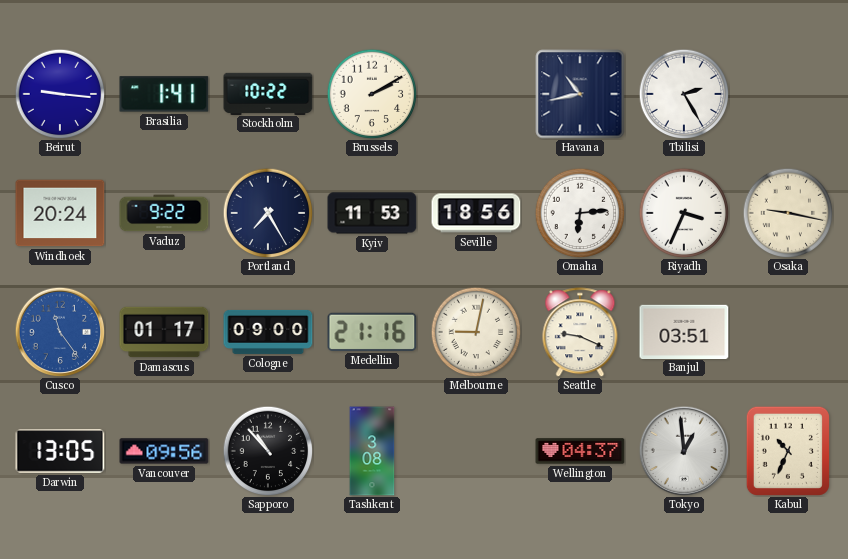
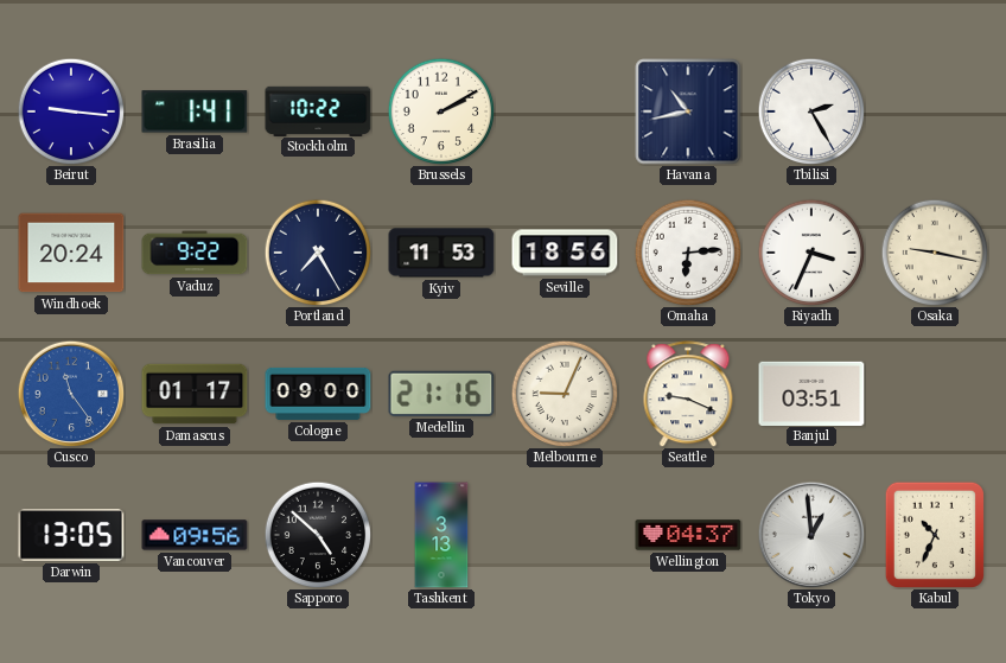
Melbourne: 9:02 -> 9:04
Sapporo: 10:53 -> 4:52
Tashkent: 3:08 -> 3:13
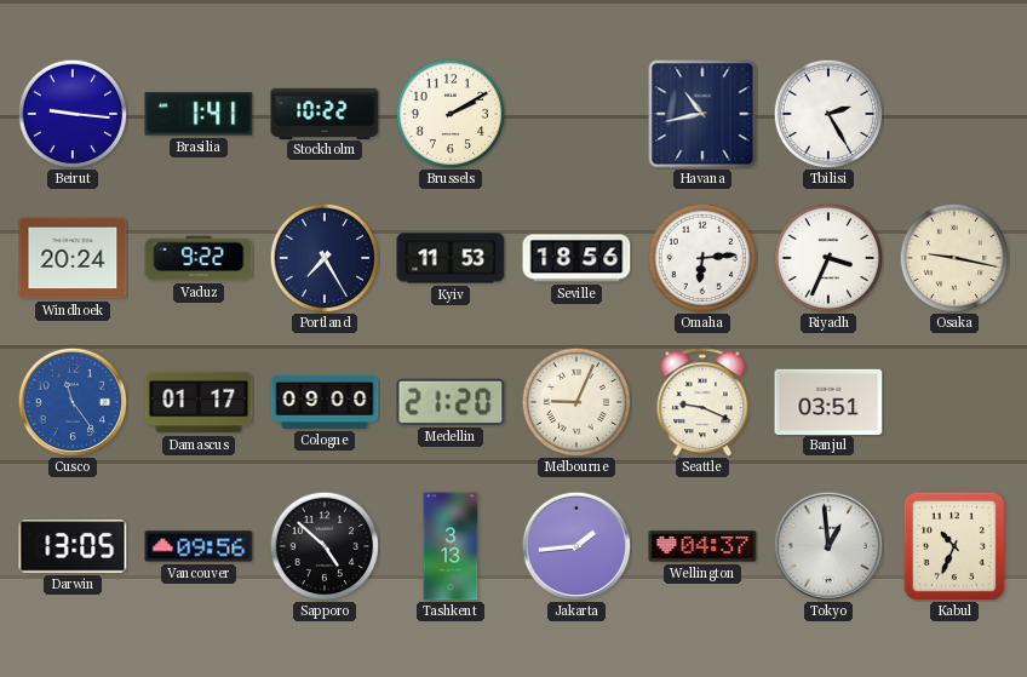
Medellin: 21:16 -> 21:20
Jakarta: none -> 1:44
